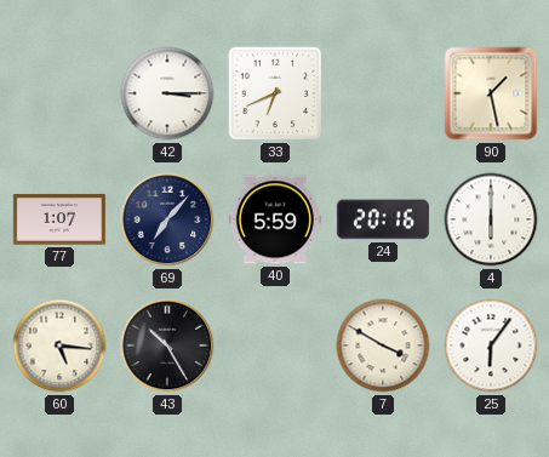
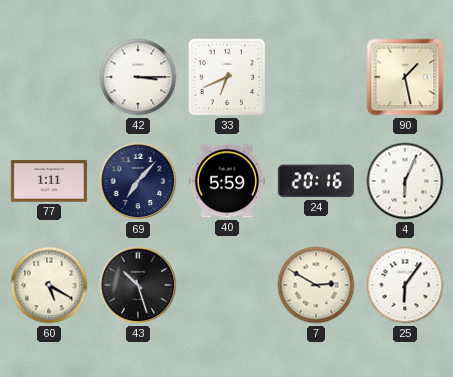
77: 1:07 -> 1:11
4: 6:00 -> 6:04
60: 5:16 -> 5:20
43: 10:25 -> 10:27
7: 3:50 -> 2:50
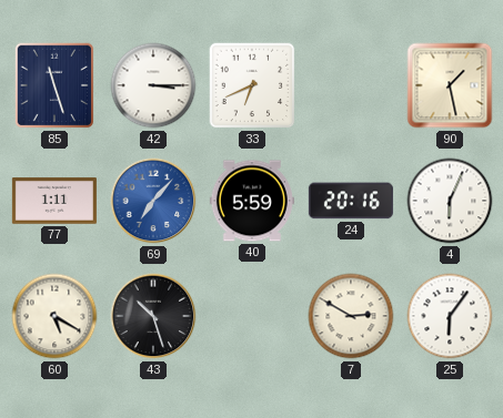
85: none -> 11:27
69 dial: navy -> blue
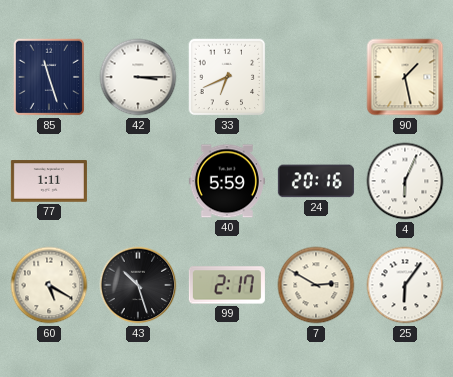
69: 7:07 -> none
99: none -> 2:17
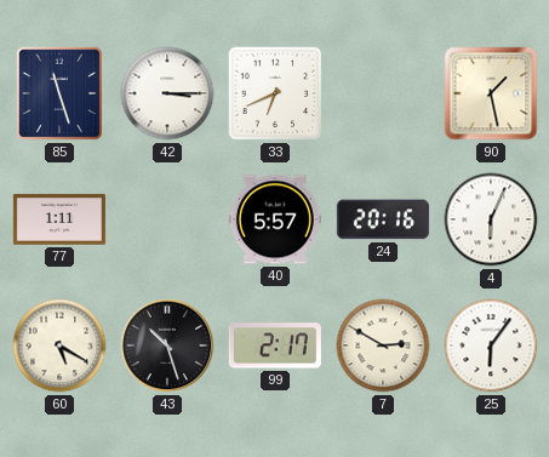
40: 5:59 -> 5:57
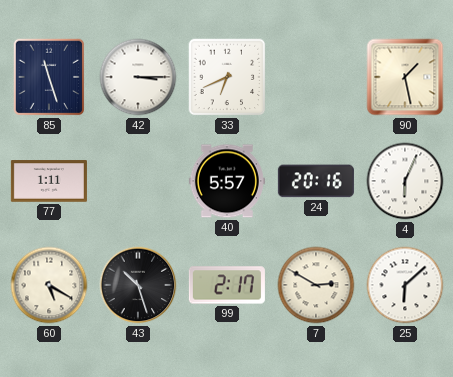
25: 6:06 -> 6:08
